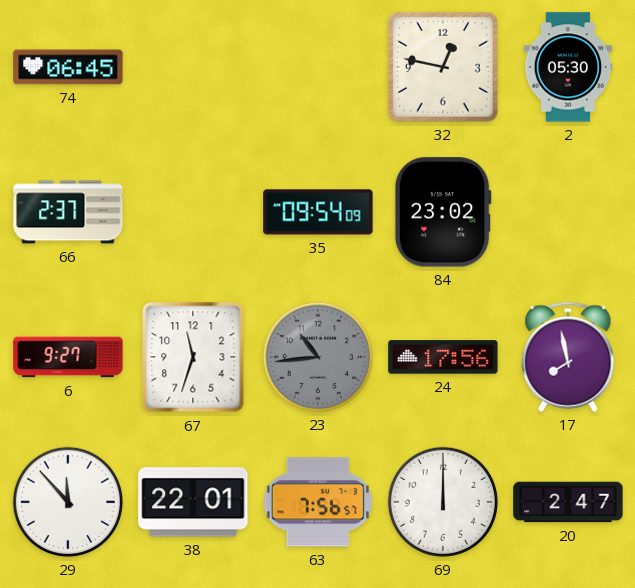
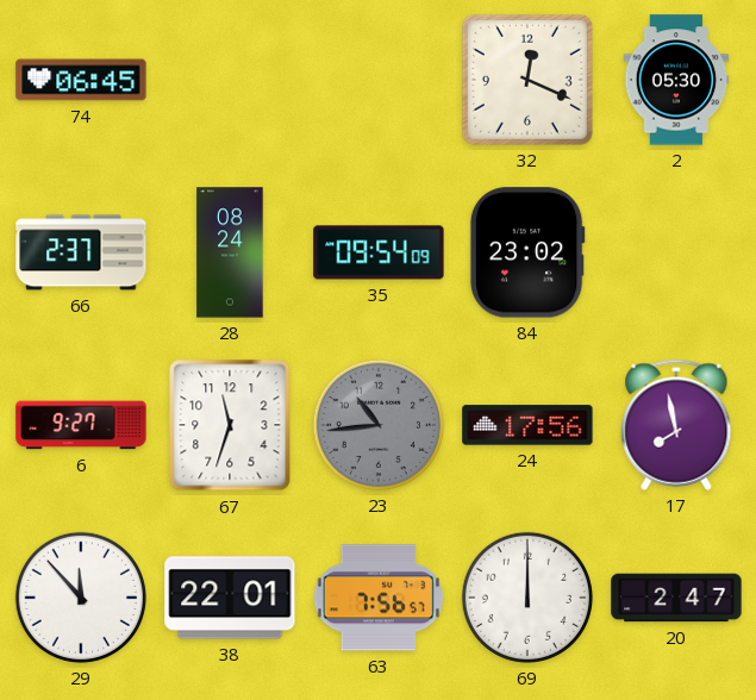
32: 12:47 -> 12:19
28: none -> 08:24
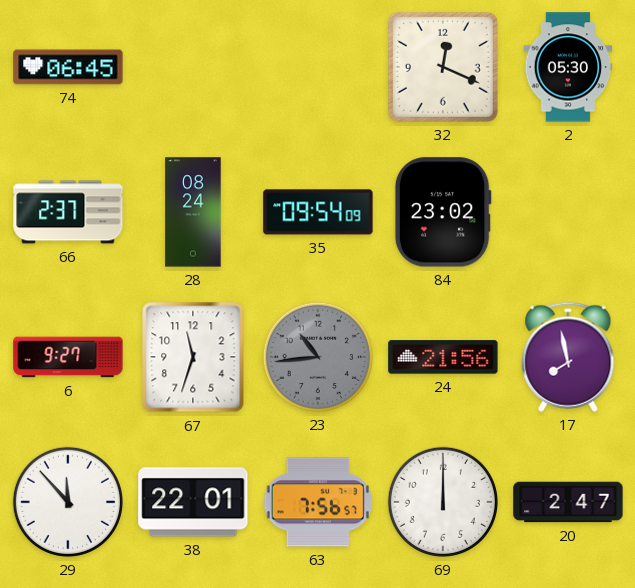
24: 17:56 -> 21:56
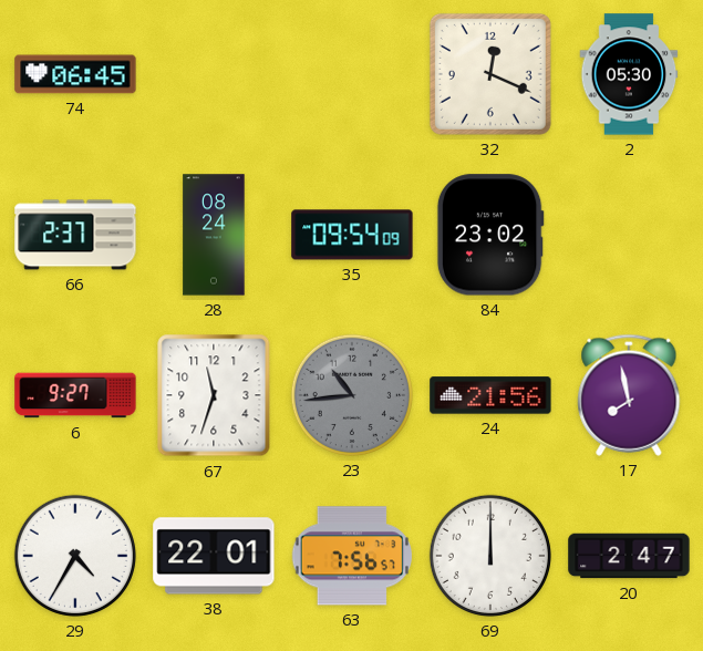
29: 11:53 -> 4:35
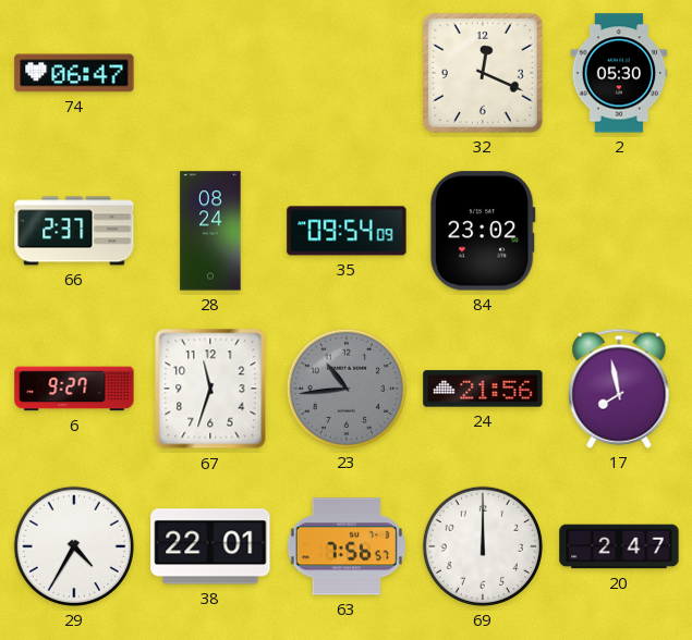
74: 06:45 -> 06:47
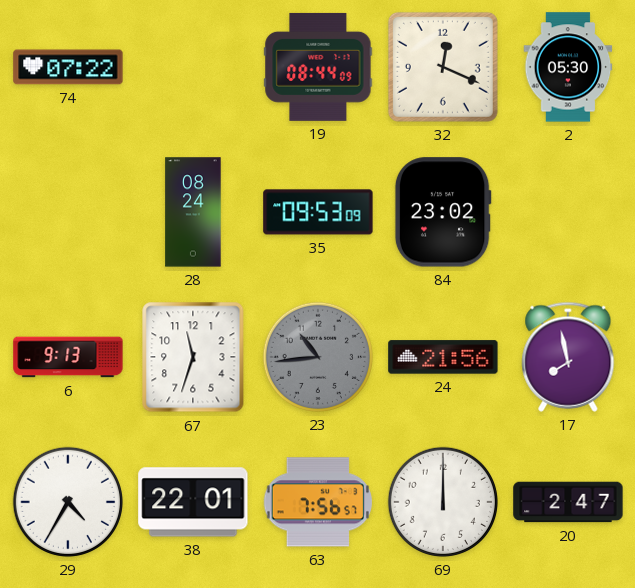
74: 06:47 -> 07:22
19: none -> 08:44
66: 2:37 -> none
35: 09:54 -> 09:53
6: 9:27 -> 9:13
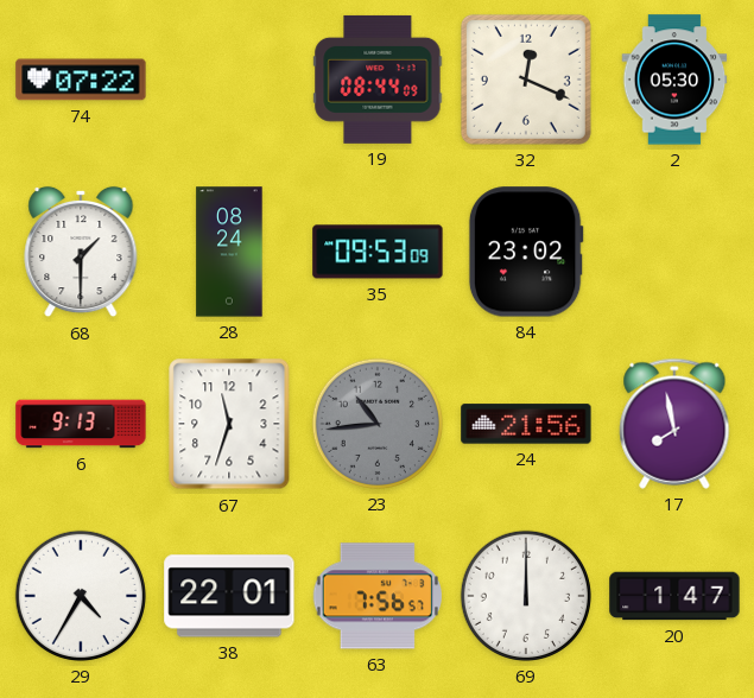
68: none -> 1:30
20: 2:47 -> 1:47
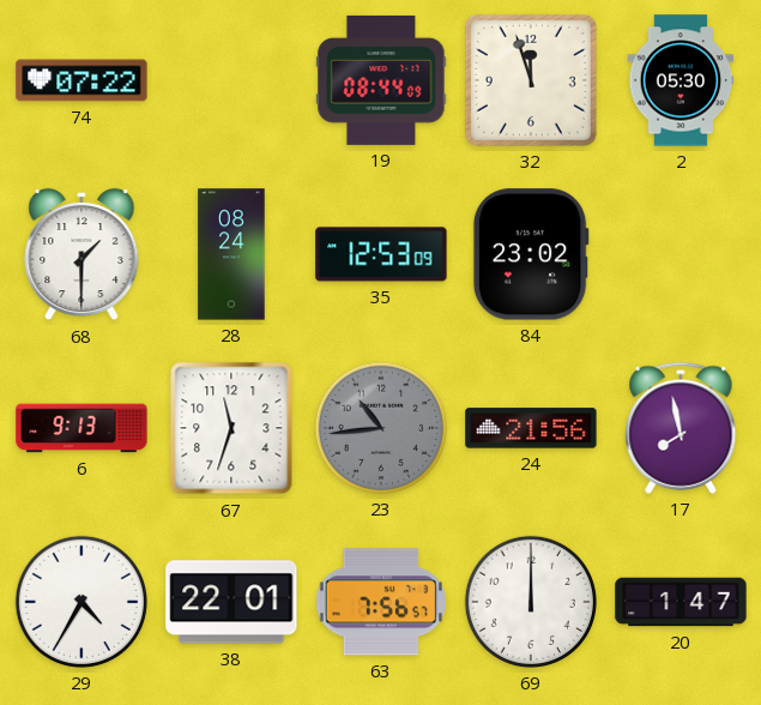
32: 12:19 -> 11:57
35: 09:53 -> 12:53
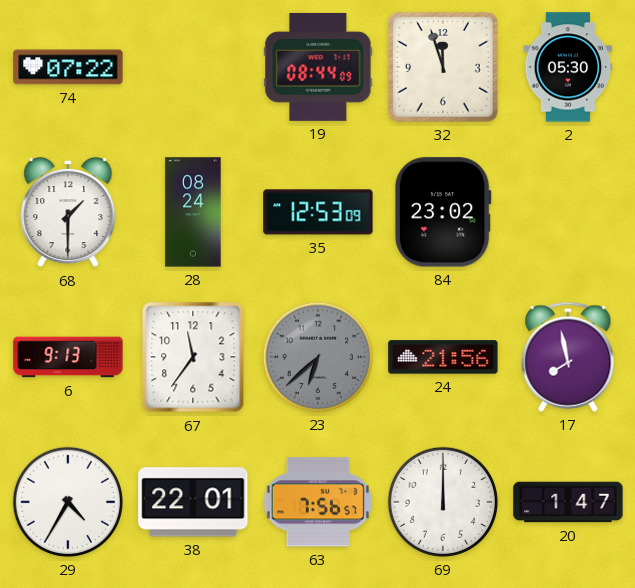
67: 11:33 -> 11:36
23: 10:44 -> 6:38
